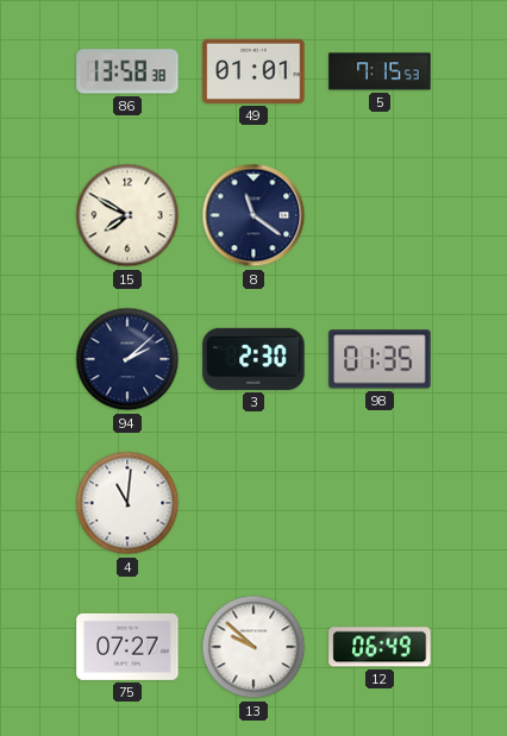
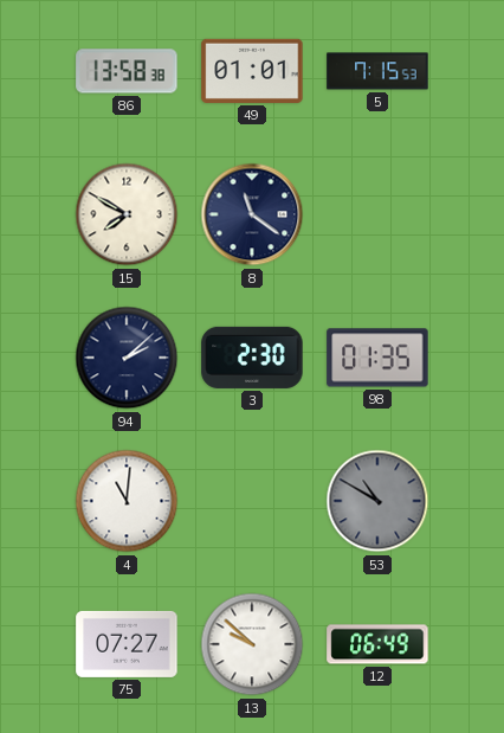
53: none -> 10:50
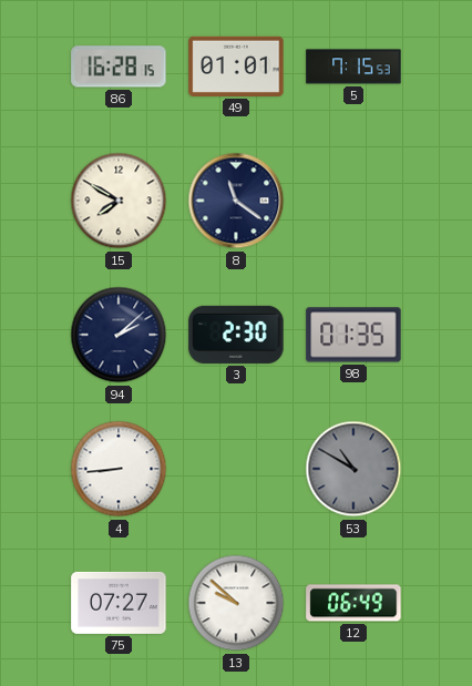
86: 13:58 -> 16:28
4: 11:01 -> 8:44
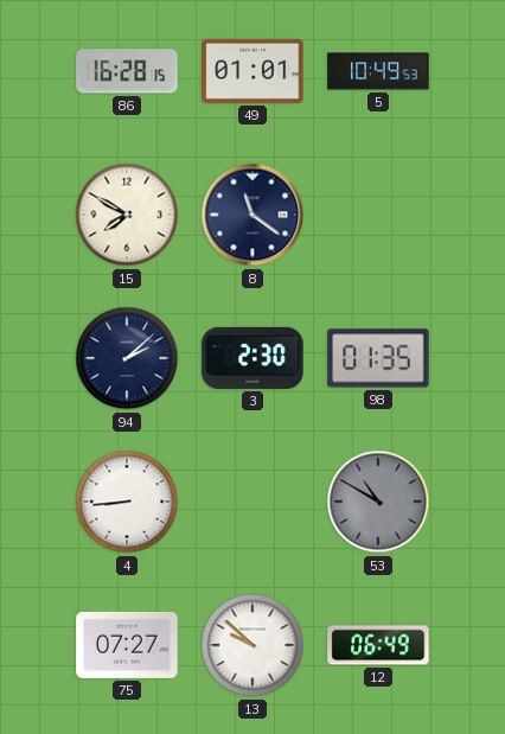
5: 7:15 -> 10:49
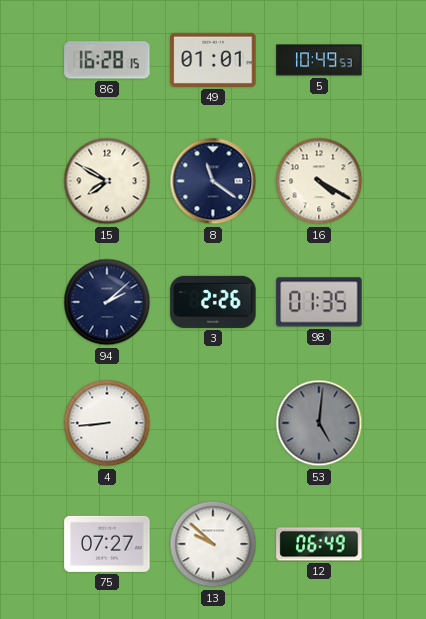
16: none -> 4:20
3: 2:30 -> 2:26
53: 10:50 -> 5:01
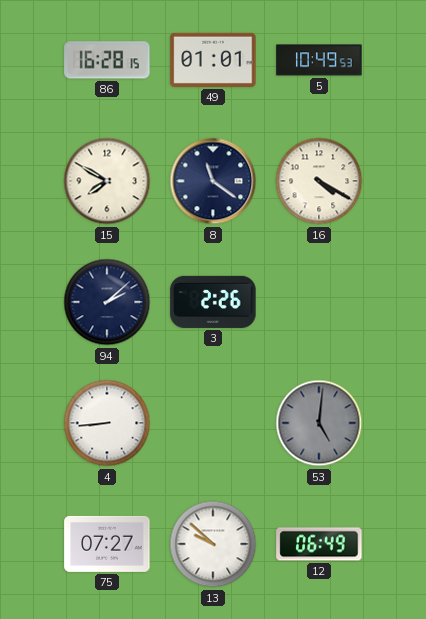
98: 01:35 -> none
